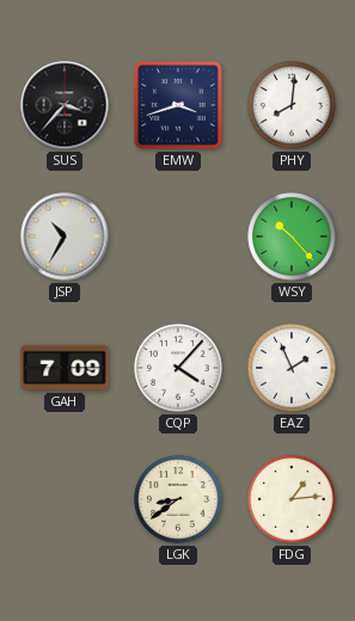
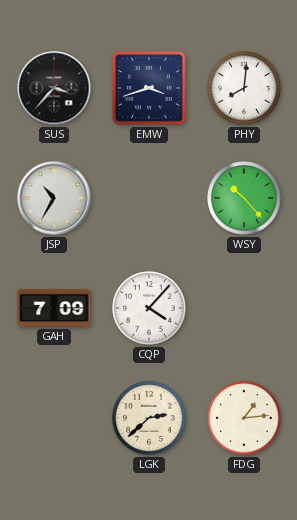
EAZ: 1:56 -> none
LGK: 8:39 -> 2:38
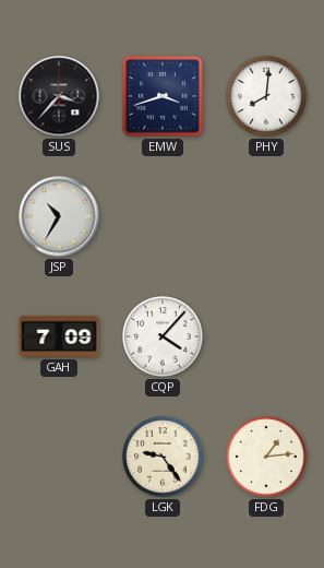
WSY: 10:23 -> none
LGK: 2:38 -> 9:24
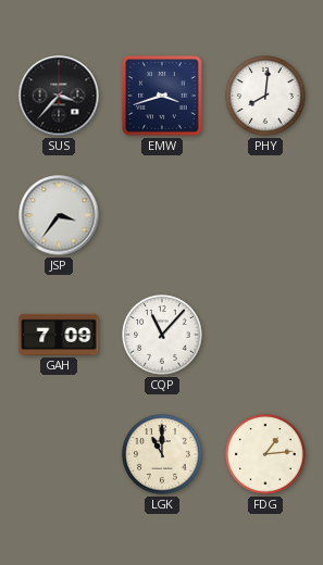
JSP: 10:35 -> 3:36
CQP: 4:07 -> 11:07
LGK: 9:24 -> 11:00
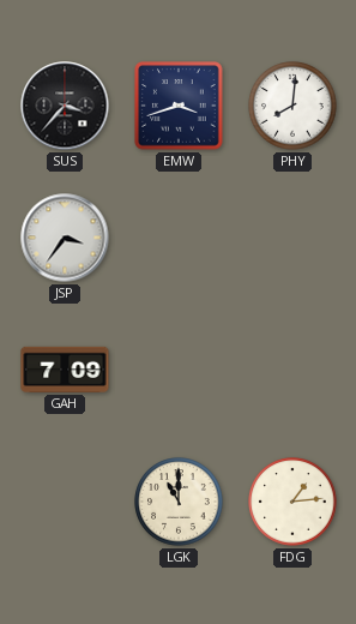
CQP: 11:07 -> none
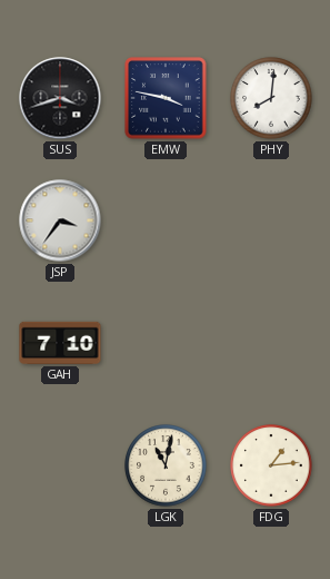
SUS: 3:37 -> 3:42
EMW: 3:42 -> 3:47
GAH: 7:09 -> 7:10
LGK: 11:00 -> 11:02
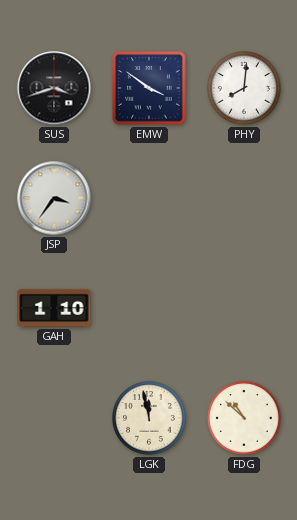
EMW: 3:47 -> 3:51
GAH: 7:10 -> 1:10
LGK: 11:02 -> 11:58
FDG: 1:14 -> 10:52
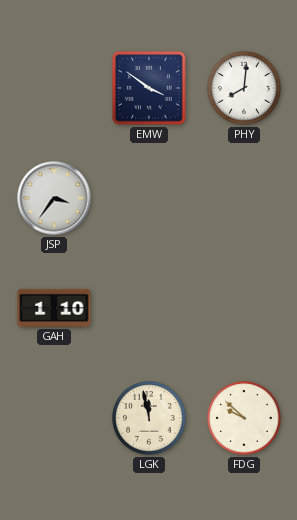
SUS: 3:42 -> none
FDG: 10:52 -> 9:52
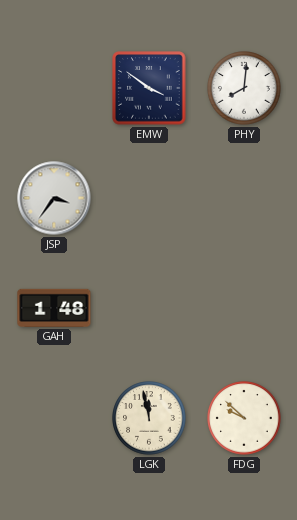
GAH: 1:10 -> 1:48
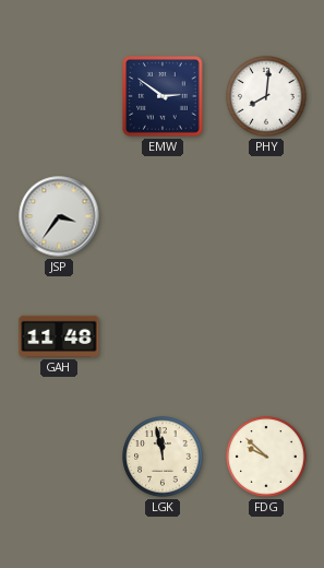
EMW: 3:51 -> 2:51
GAH: 1:48 -> 11:48
